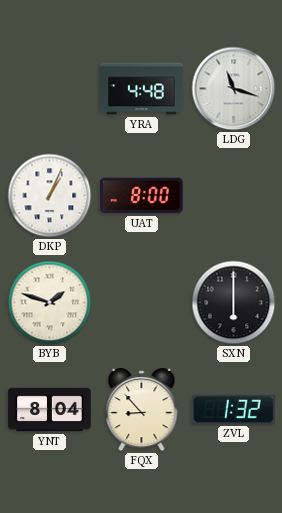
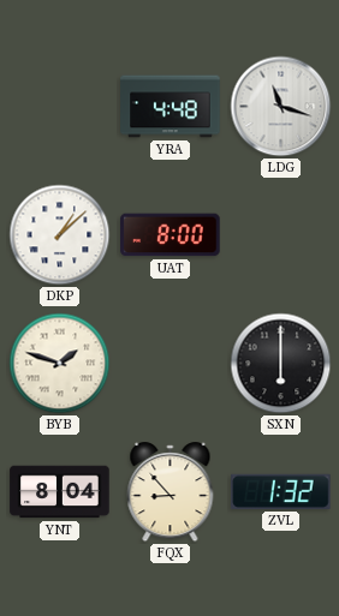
DKP: 1:04 -> 1:08
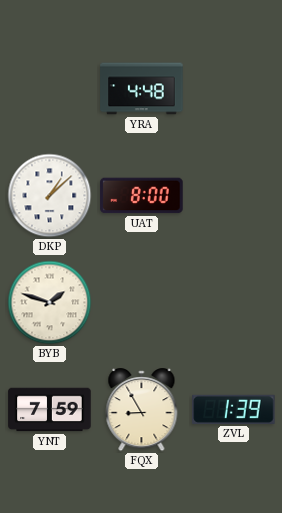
LDG: 11:18 -> none
SXN: 6:00 -> none
YNT: 8:04 -> 7:59
FQX: 8:53 -> 8:55
ZVL: 1:32 -> 1:39
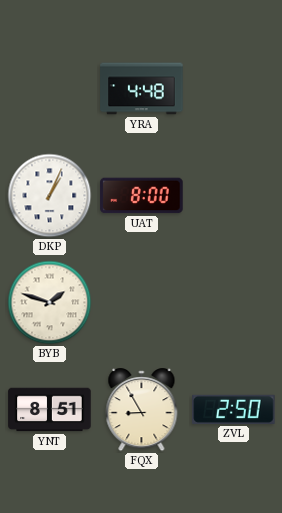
DKP: 1:08 -> 1:04
YNT: 7:59 -> 8:51
ZVL: 1:39 -> 2:50
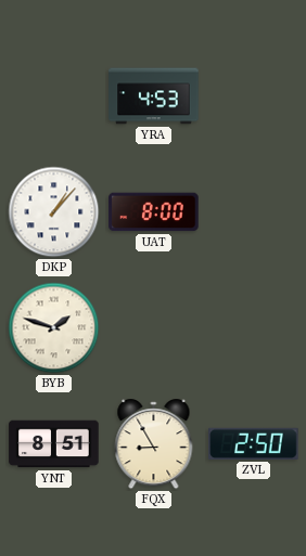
YRA: 4:48 -> 4:53
DKP: 1:04 -> 1:07
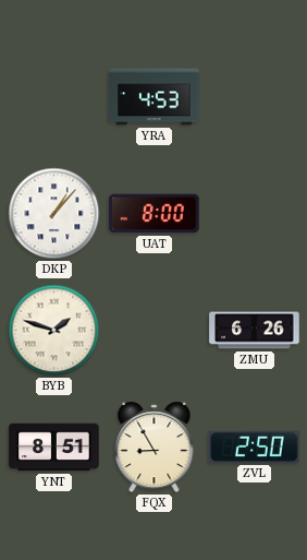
ZMU: none -> 6:26
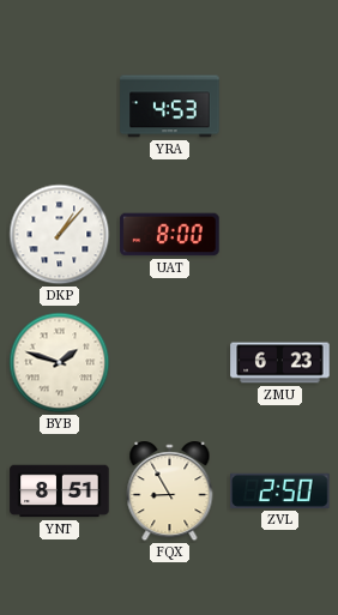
ZMU: 6:26 -> 6:23
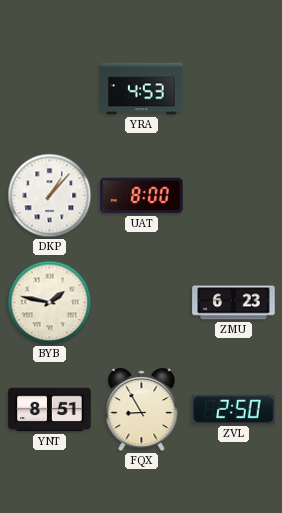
BYB: 1:48 -> 1:47
